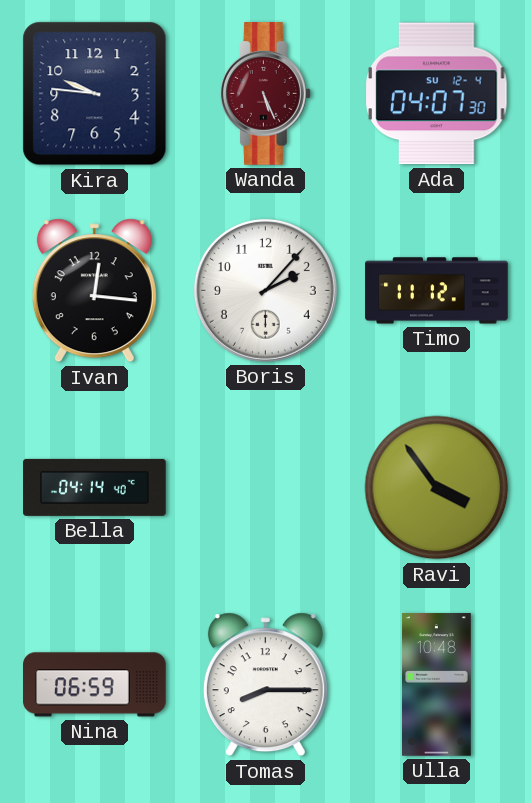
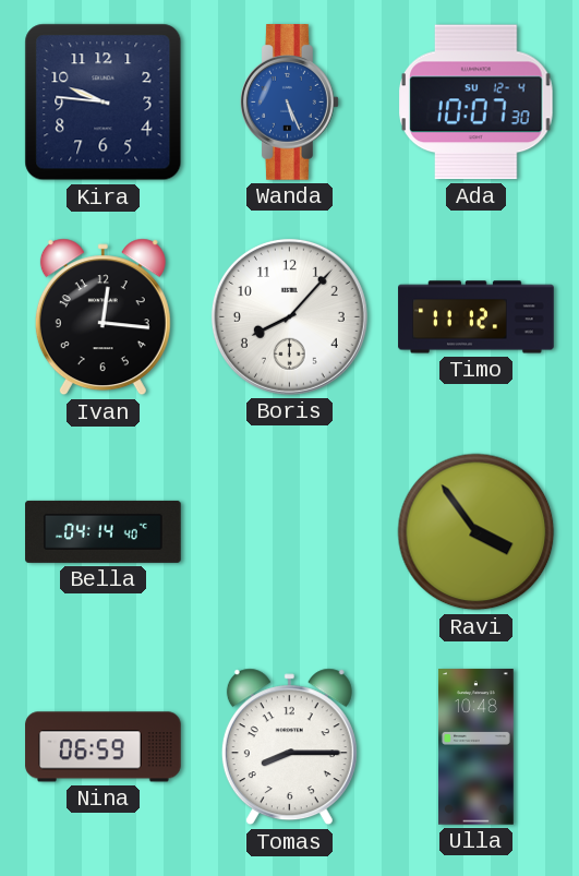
Wanda dial: burgundy -> blue
Ada: 04:07 -> 10:07
Boris: 2:07 -> 8:07
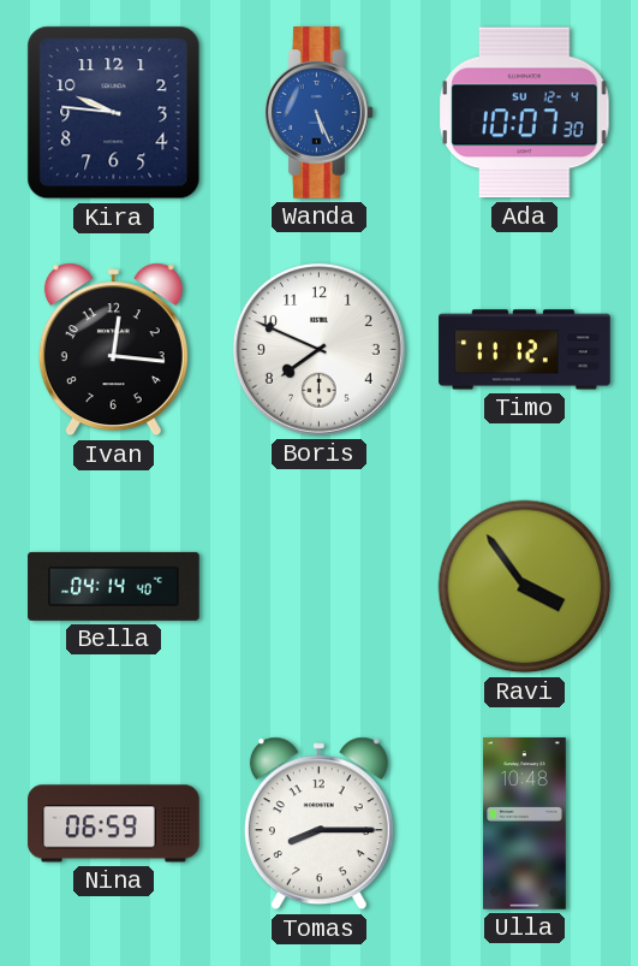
Boris: 8:07 -> 7:49
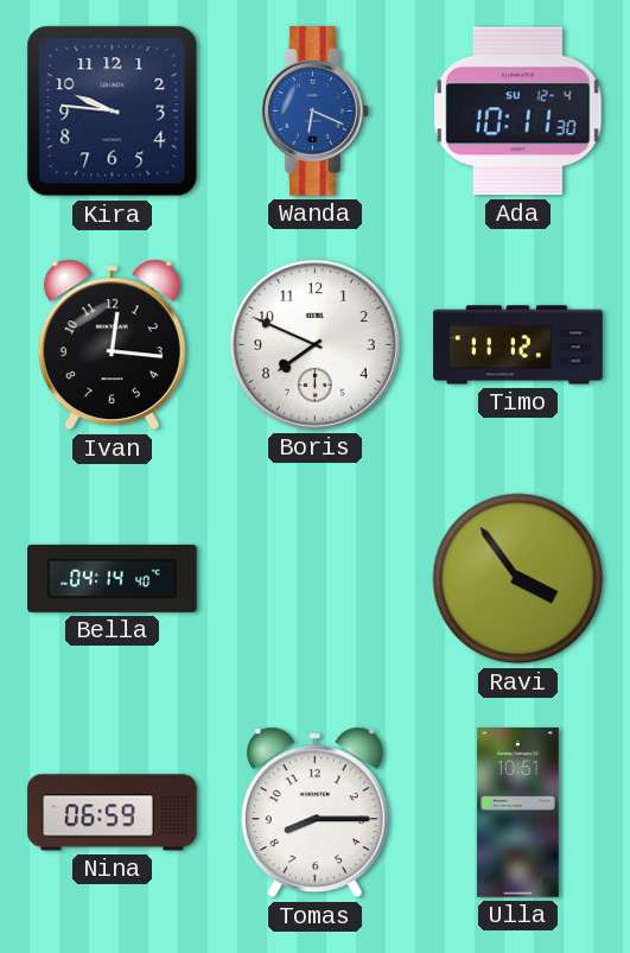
Wanda: 5:26 -> 6:19
Ada: 10:07 -> 10:11
Ulla: 10:48 -> 10:51
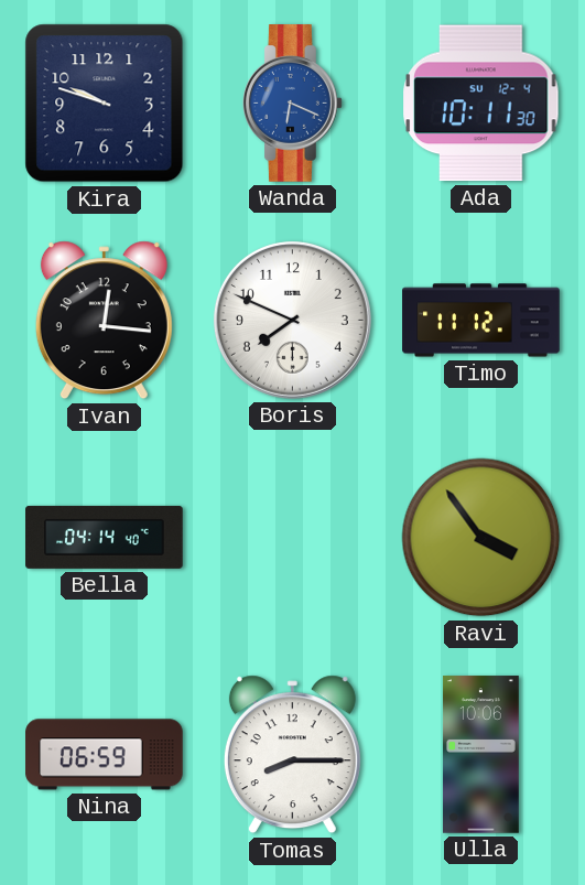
Kira: 9:46 -> 9:48
Ulla: 10:51 -> 10:06
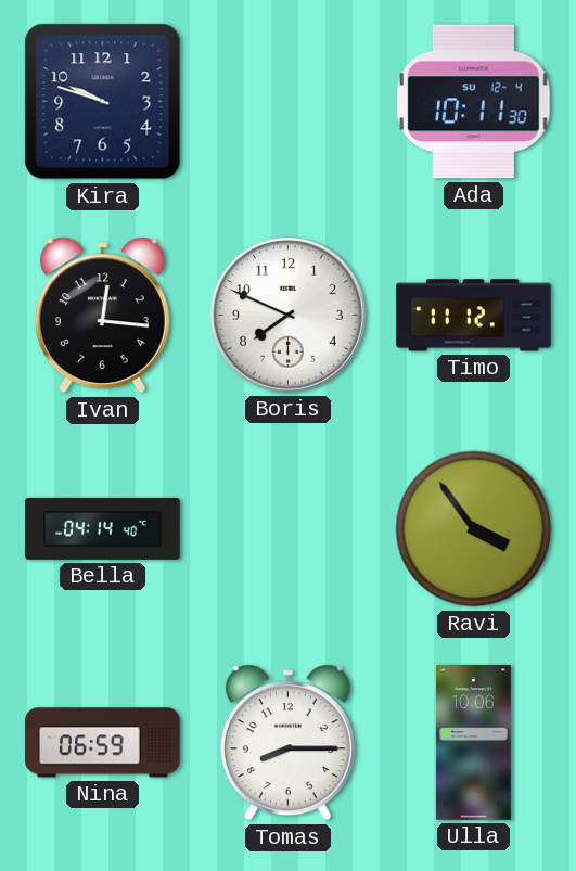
Wanda: 6:19 -> none
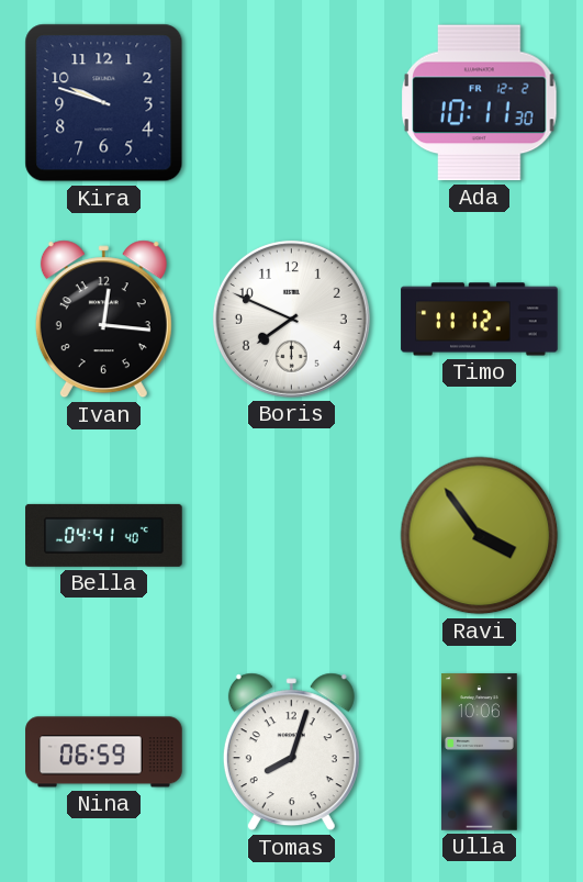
Ada date: SU 12-4 -> FR 12-2
Bella: 04:14 -> 04:41
Tomas: 8:15 -> 8:03
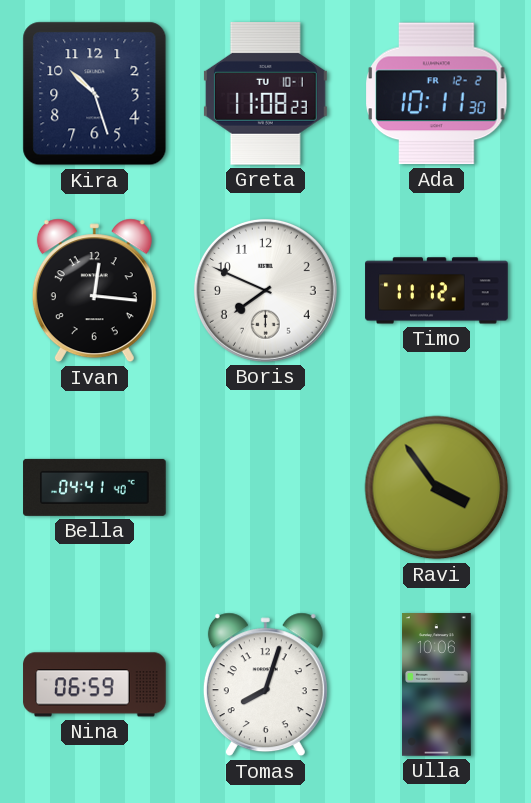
Kira: 9:48 -> 10:27
Greta: none -> 11:08
